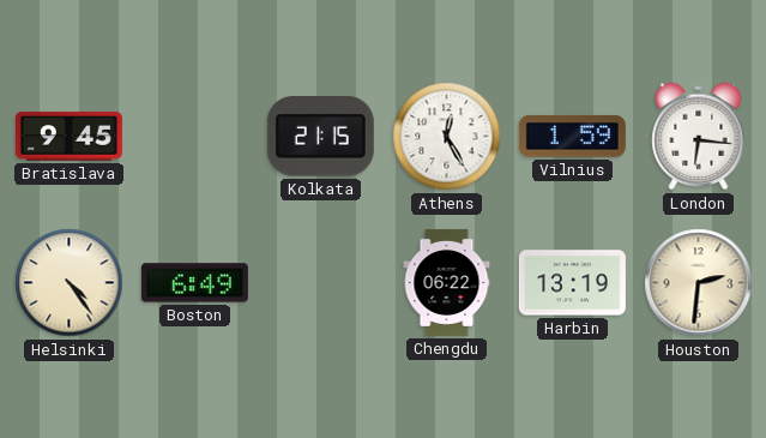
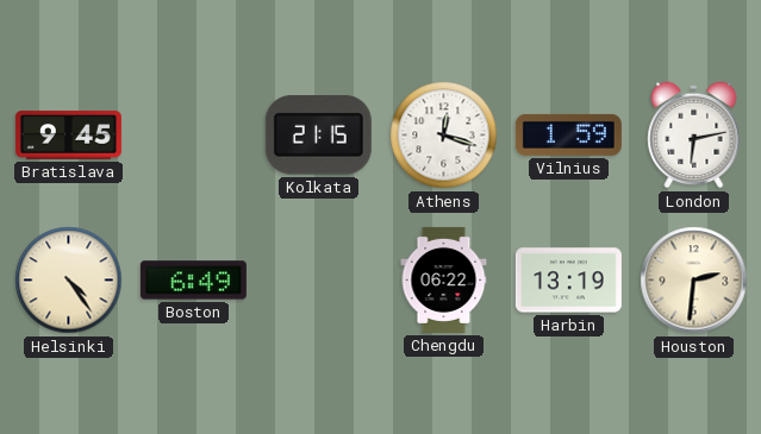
Athens: 12:25 -> 12:18
London: 6:16 -> 6:13
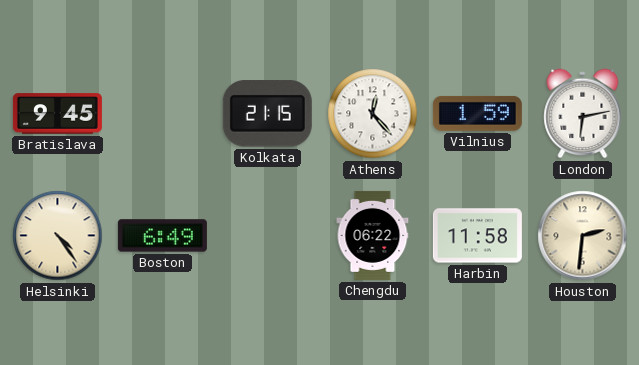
Athens: 12:18 -> 12:23
Harbin: 13:19 -> 11:58
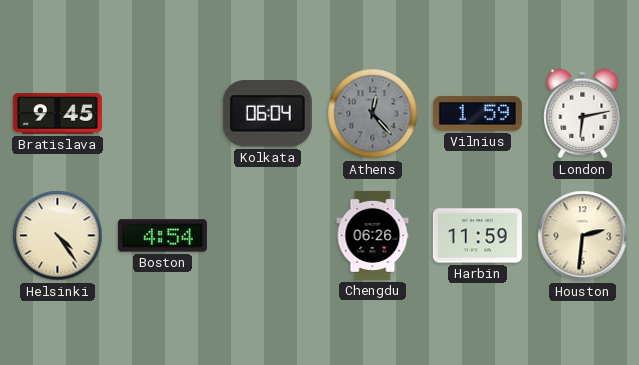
Kolkata: 21:15 -> 06:04
Athens dial: white -> grey
Boston: 6:49 -> 4:54
Chengdu: 06:22 -> 06:26
Harbin: 11:58 -> 11:59
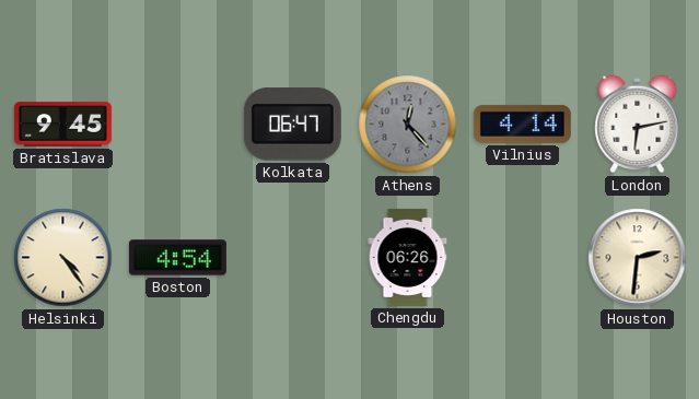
Kolkata: 06:04 -> 06:47
Vilnius: 1:59 -> 4:14
Harbin: 11:59 -> none
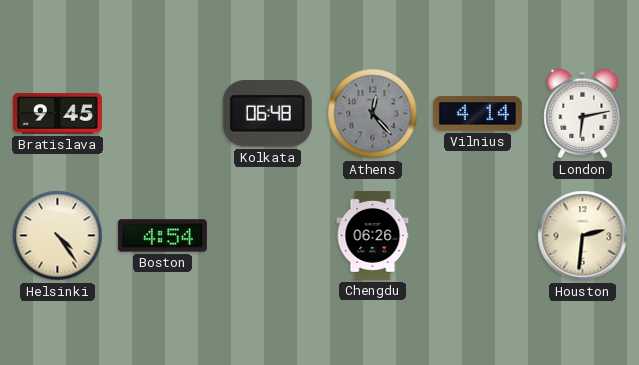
Kolkata: 06:47 -> 06:48
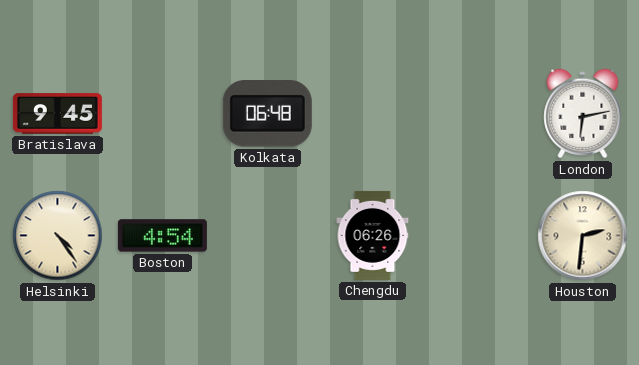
Athens: 12:23 -> none
Vilnius: 4:14 -> none
